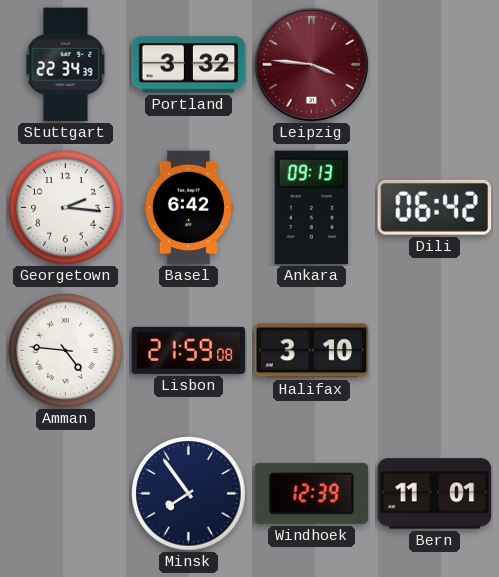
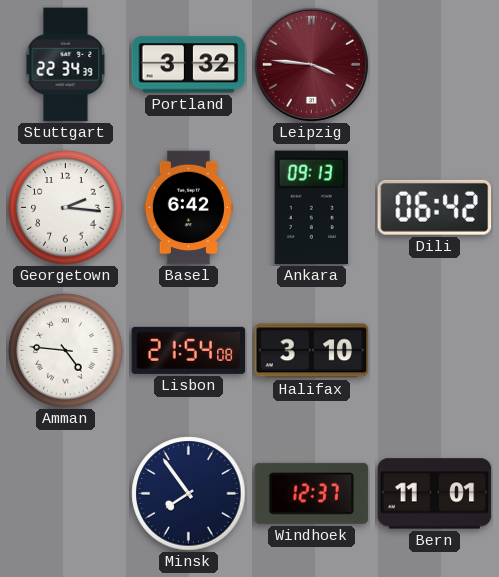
Lisbon: 21:59 -> 21:54
Windhoek: 12:39 -> 12:37
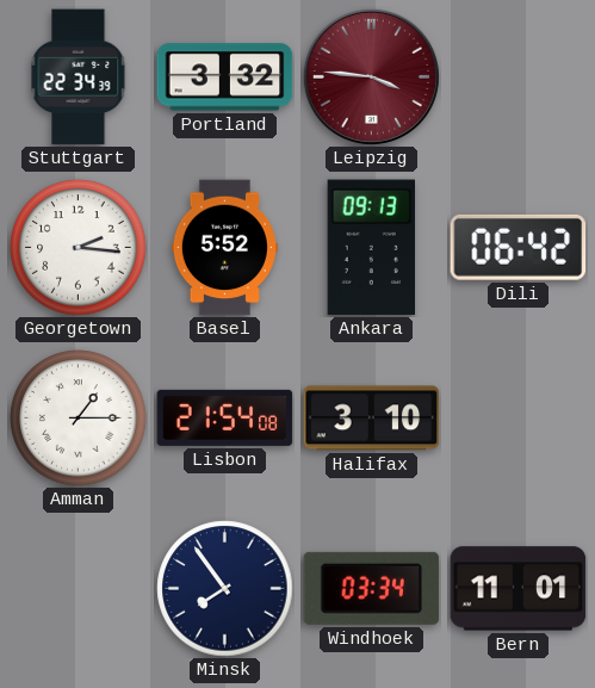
Basel: 6:42 -> 5:52
Amman: 4:46 -> 1:15
Windhoek: 12:37 -> 03:34
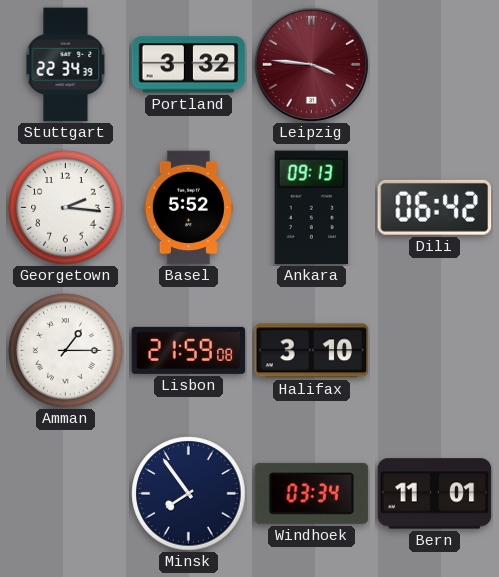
Lisbon: 21:54 -> 21:59
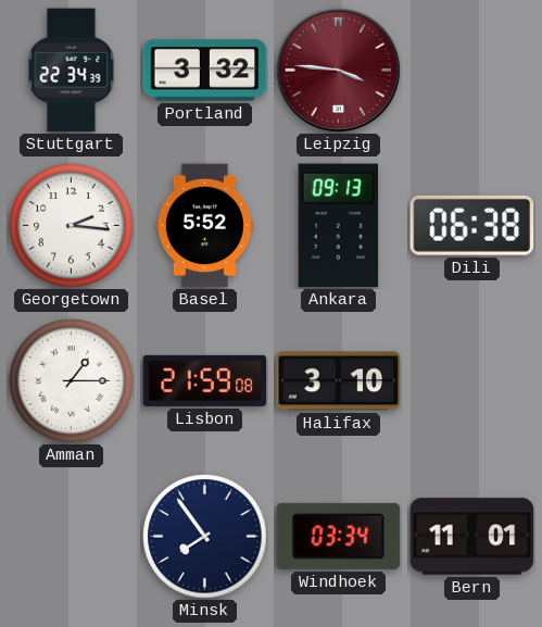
Dili: 06:42 -> 06:38
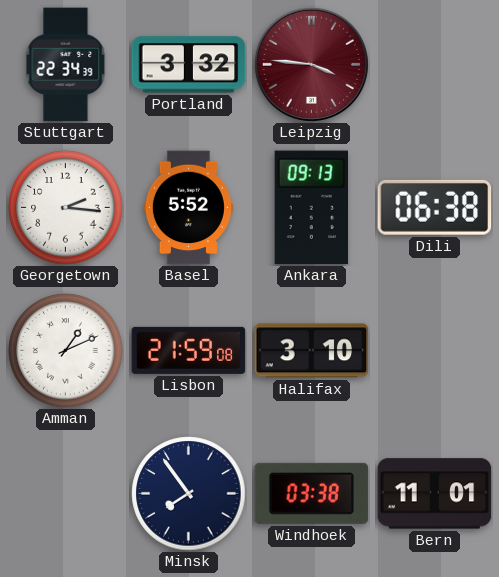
Amman: 1:15 -> 1:11
Windhoek: 03:34 -> 03:38
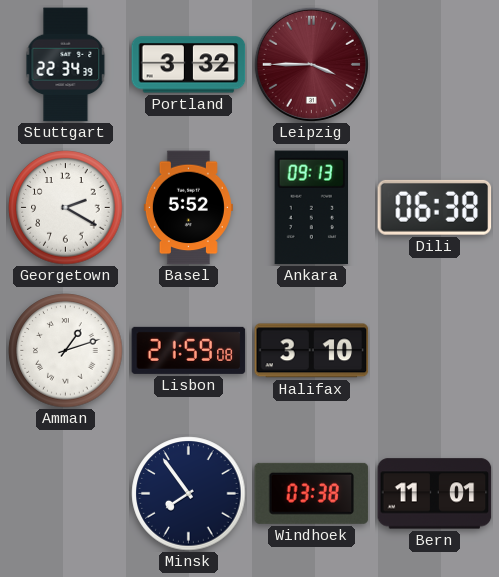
Leipzig: 3:46 -> 3:45
Georgetown: 2:16 -> 2:20
Amman: 1:11 -> 1:12
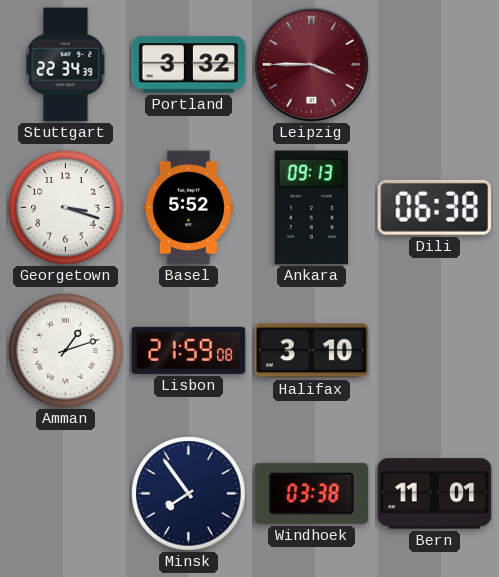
Georgetown: 2:20 -> 3:18
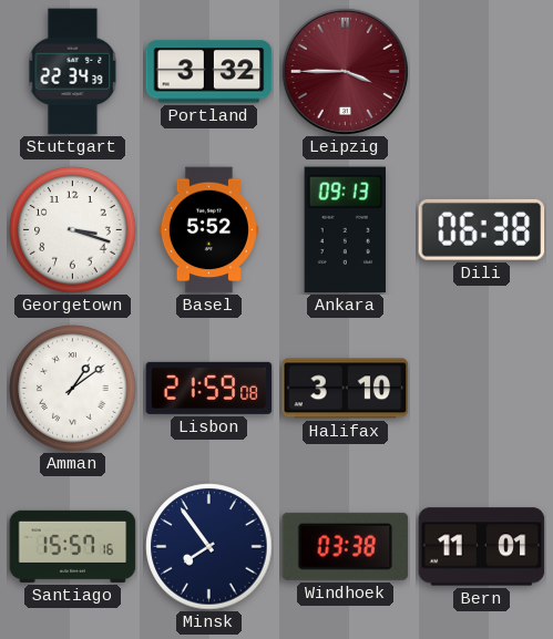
Amman: 1:12 -> 1:09
Santiago: none -> 15:57
